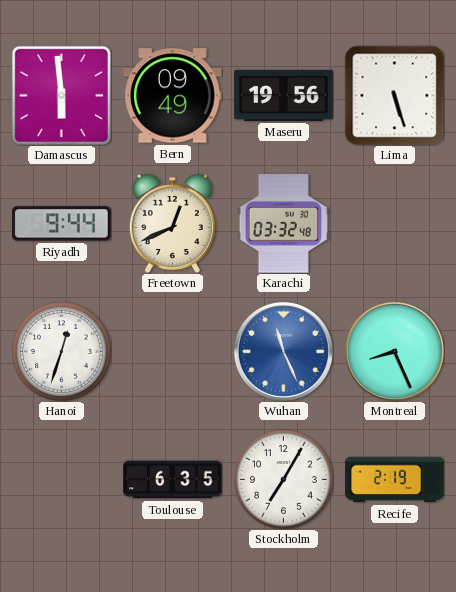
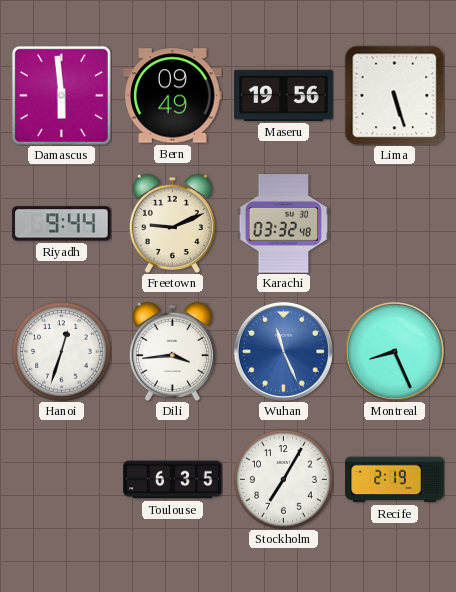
Freetown: 12:41 -> 9:11
Dili: none -> 3:44
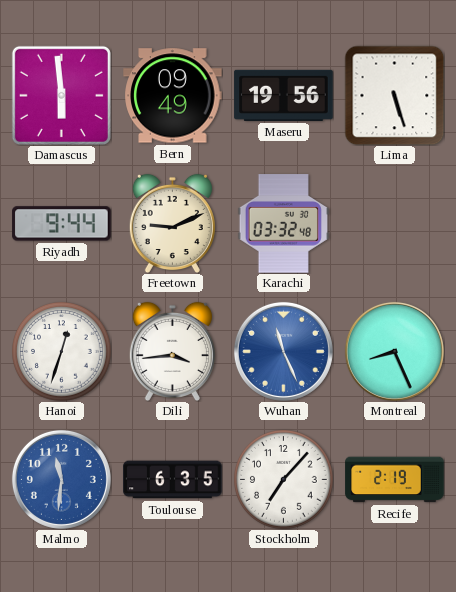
Malmo: none -> 11:31
Stockholm: 7:05 -> 7:07
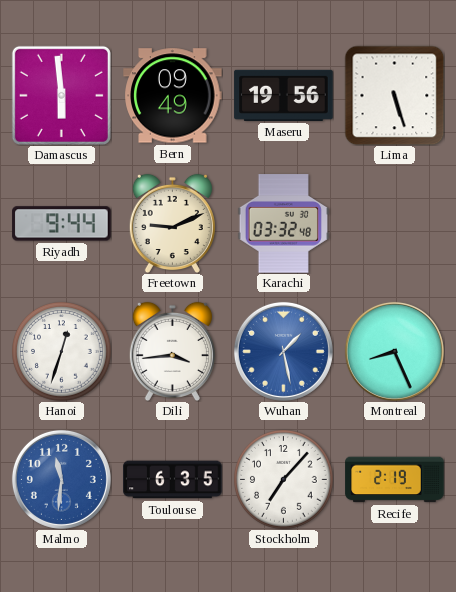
Wuhan: 11:26 -> 1:28
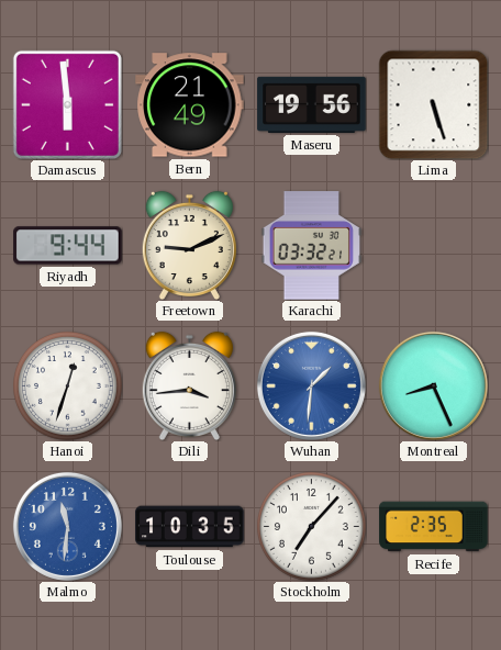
Bern: 09:49 -> 21:49
Karachi: 03:32:48 -> 03:32:21
Wuhan: 1:28 -> 1:31
Toulouse: 6:35 -> 10:35
Recife: 2:19 -> 2:35
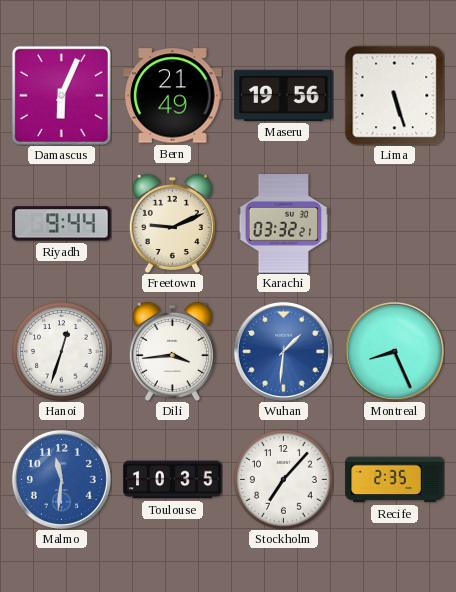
Damascus: 5:59 -> 6:04
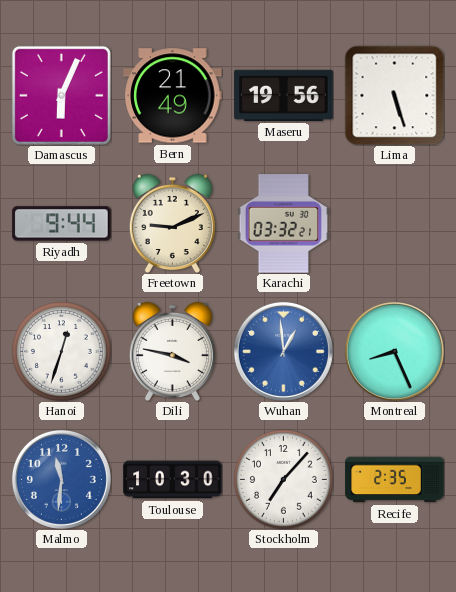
Dili: 3:44 -> 3:47
Wuhan: 1:31 -> 12:59
Toulouse: 10:35 -> 10:30
